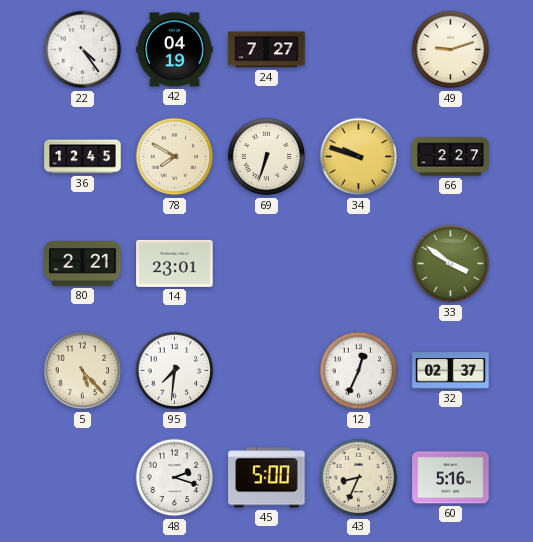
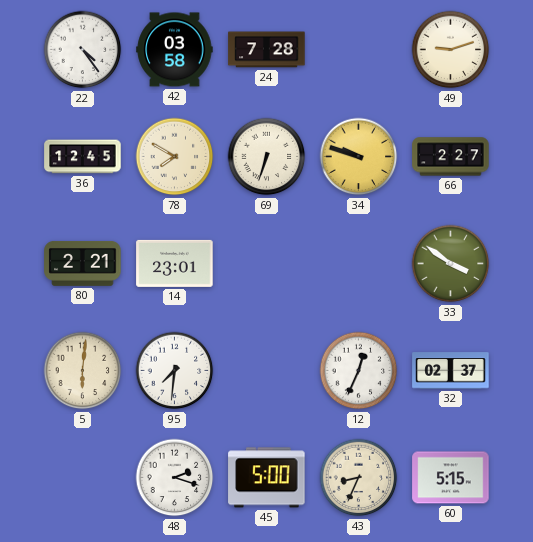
42: 04:19 -> 03:58
24: 7:27 -> 7:28
5: 5:23 -> 6:01
60: 5:16 -> 5:15
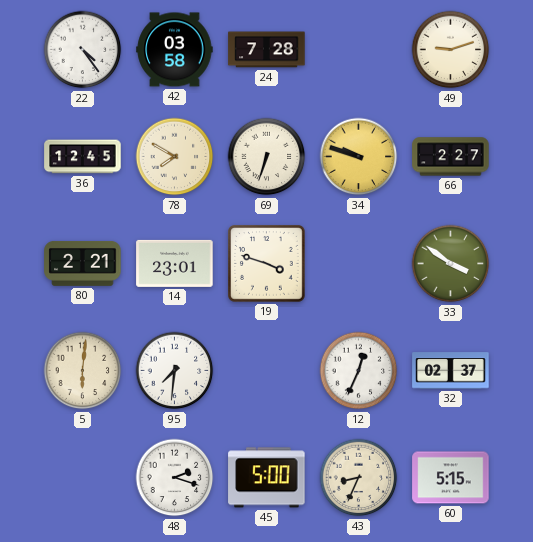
19: none -> 3:48
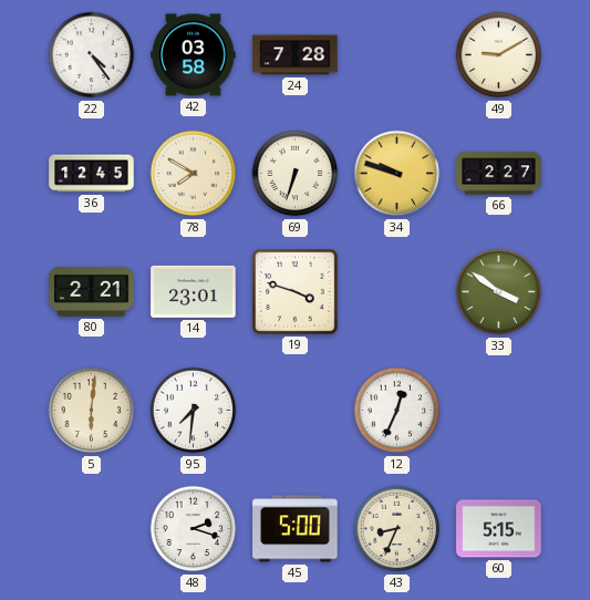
49: 9:12 -> 9:10
32: 02:37 -> none
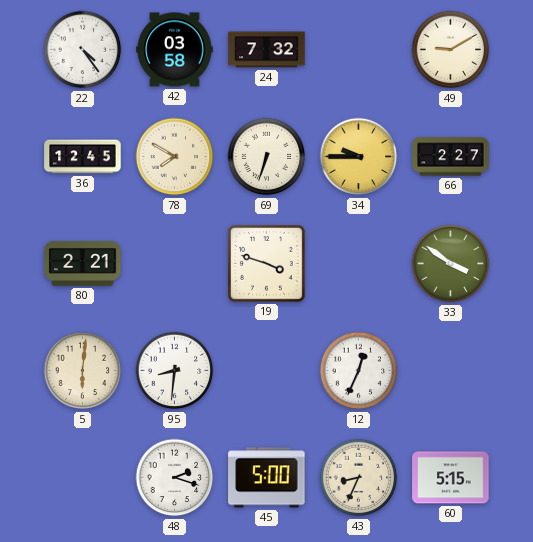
24: 7:28 -> 7:32
34: 9:48 -> 9:45
14: 23:01 -> none
95: 7:31 -> 8:31
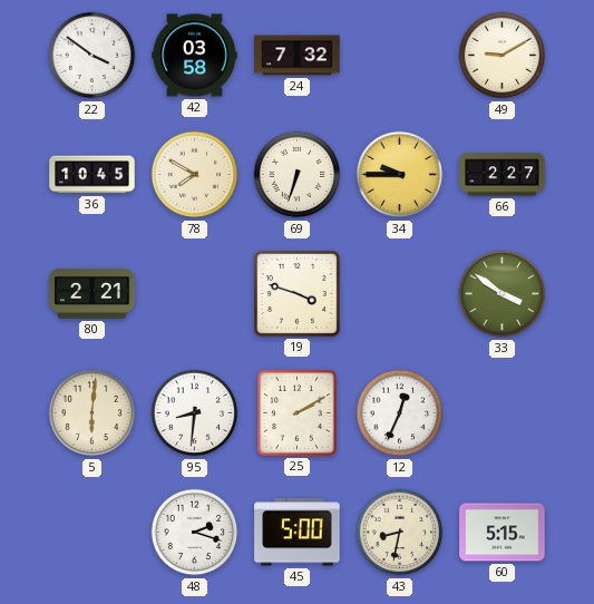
22: 4:24 -> 3:51
36: 12:45 -> 10:45
25: none -> 2:10
43: 8:34 -> 8:32
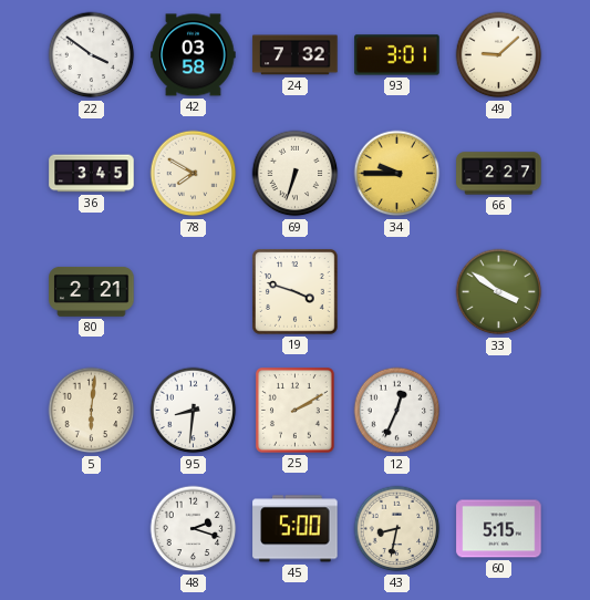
93: none -> 3:01
49: 9:10 -> 9:08
36: 10:45 -> 3:45
